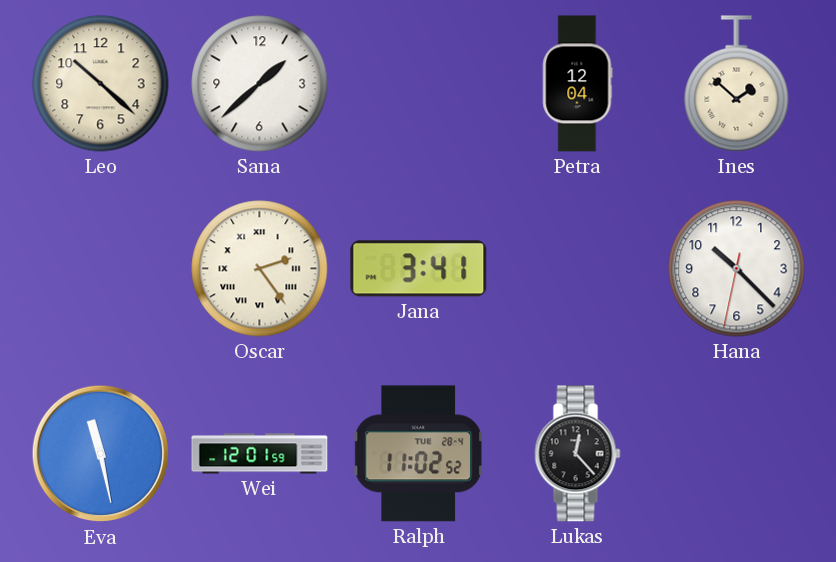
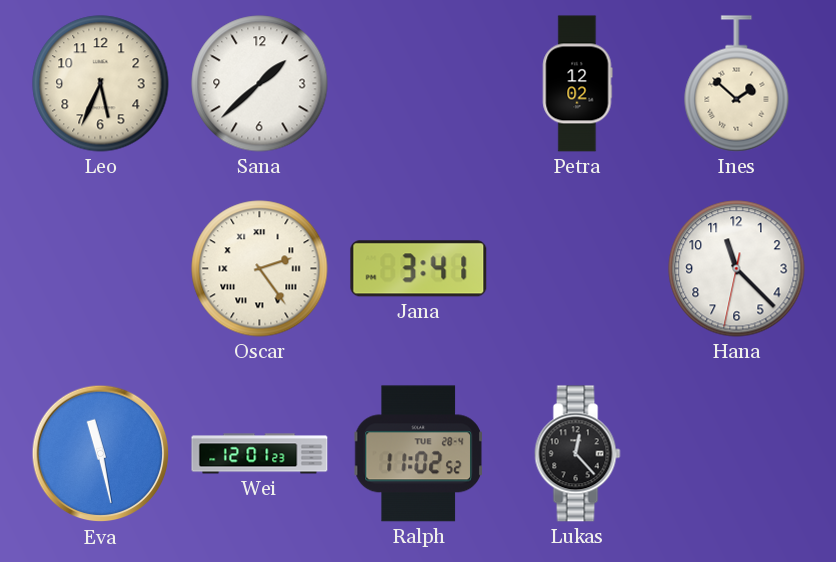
Leo: 10:22 -> 5:34
Petra: 12:04 -> 12:02
Hana: 10:22 -> 11:22
Wei: 12:01:59 -> 12:01:23
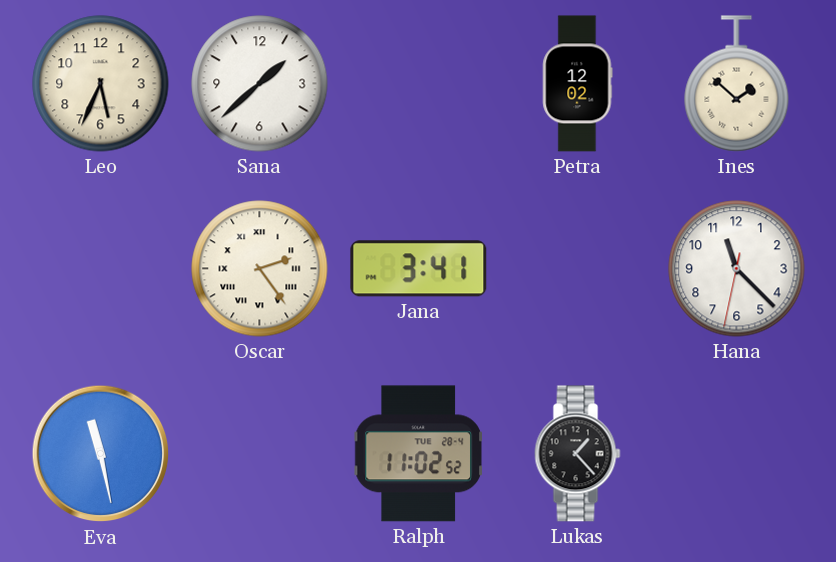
Wei: 12:01 -> none
Lukas: 12:23 -> 1:23
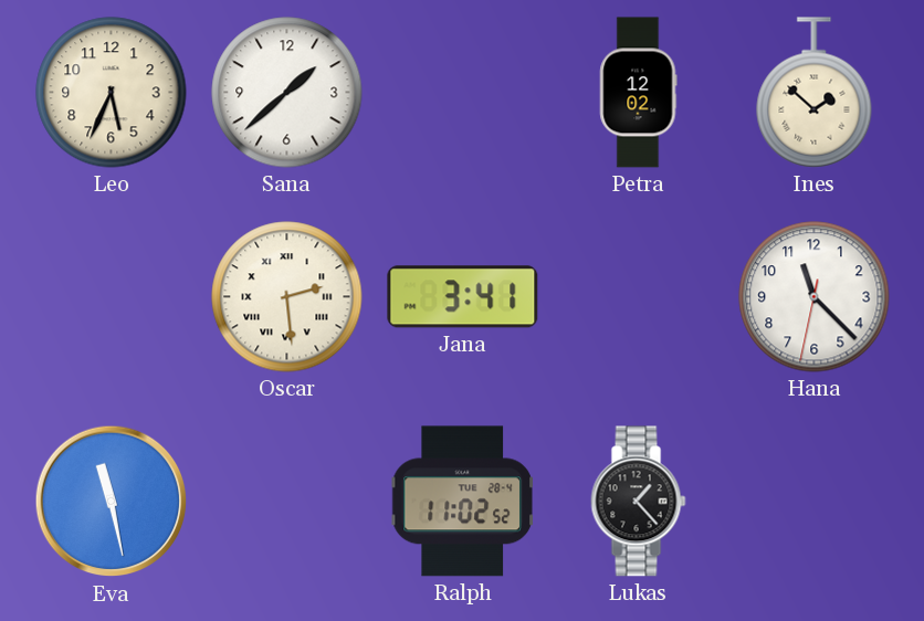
Oscar: 2:24 -> 2:29
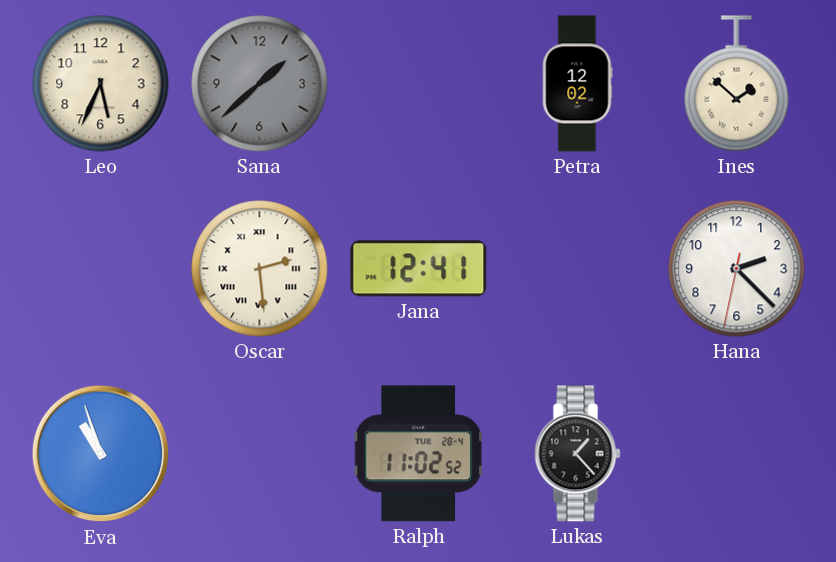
Sana dial: white -> grey
Jana: 3:41 -> 12:41
Hana: 11:22 -> 2:22
Eva: 11:28 -> 10:57
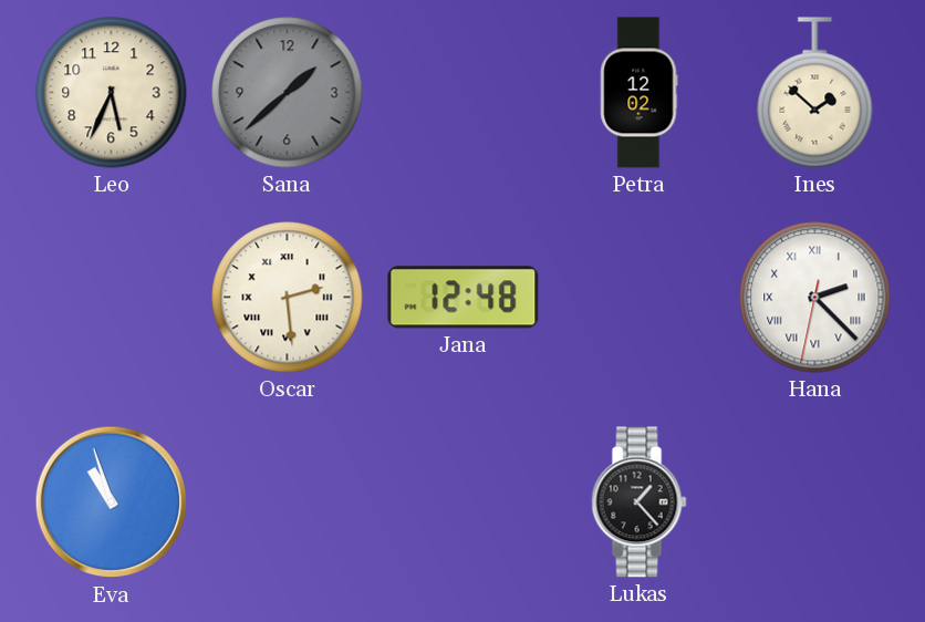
Jana: 12:41 -> 12:48
Hana numerals: Arabic -> Roman
Ralph: 11:02 -> none
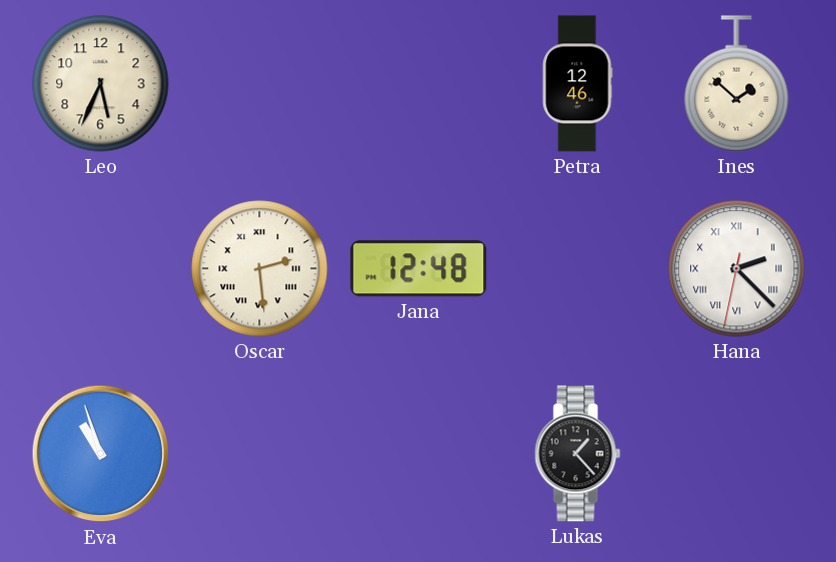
Sana: 1:38 -> none
Petra: 12:02 -> 12:46
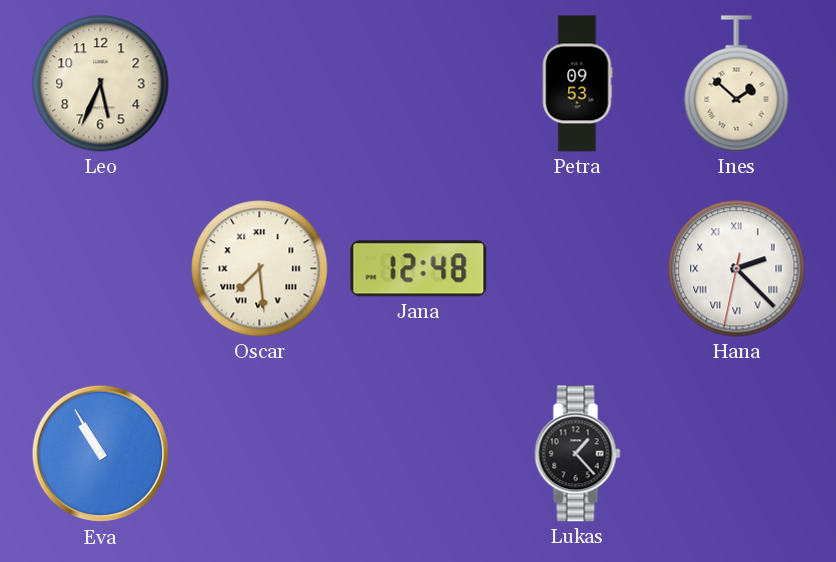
Petra: 12:46 -> 09:53
Oscar: 2:29 -> 7:29
Eva: 10:57 -> 10:55
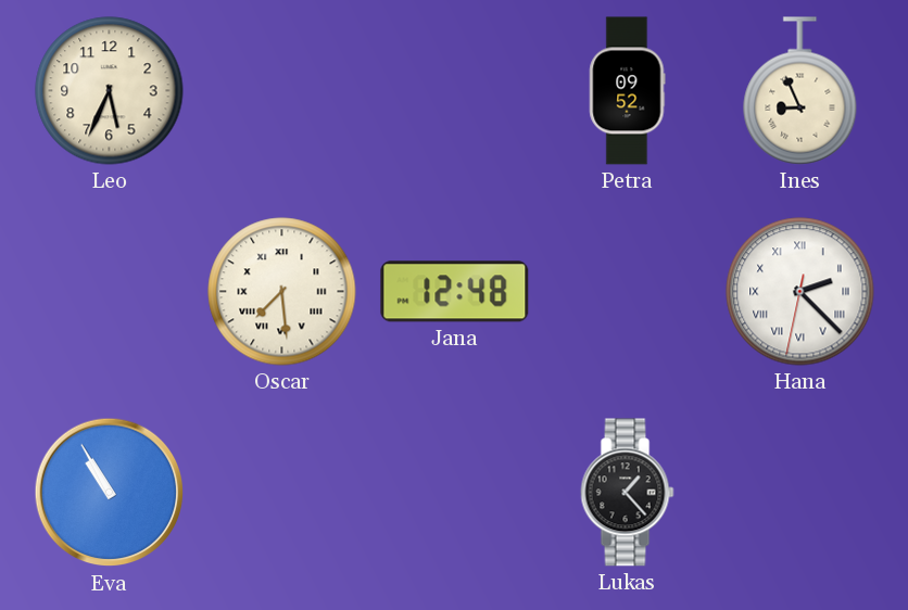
Petra: 09:53 -> 09:52
Ines: 1:52 -> 8:56
